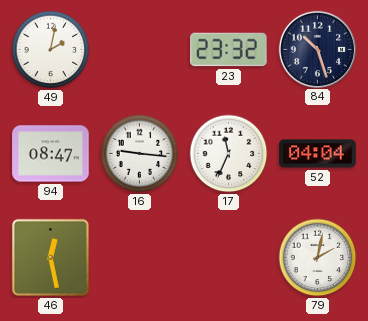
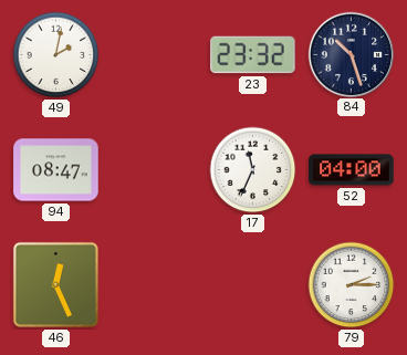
16: 9:16 -> none
52: 04:04 -> 04:00
46: 12:28 -> 12:26
79: 2:02 -> 2:15
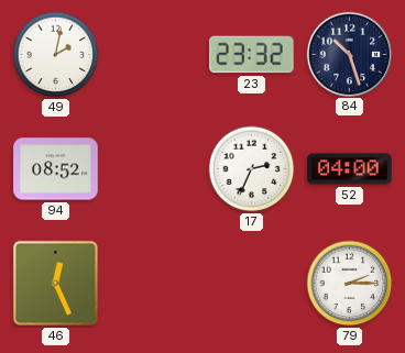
94: 08:47 -> 08:52
17: 11:34 -> 2:34
